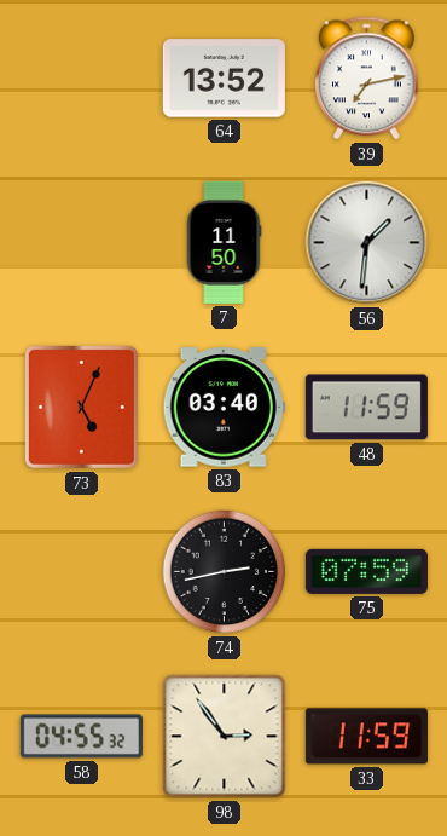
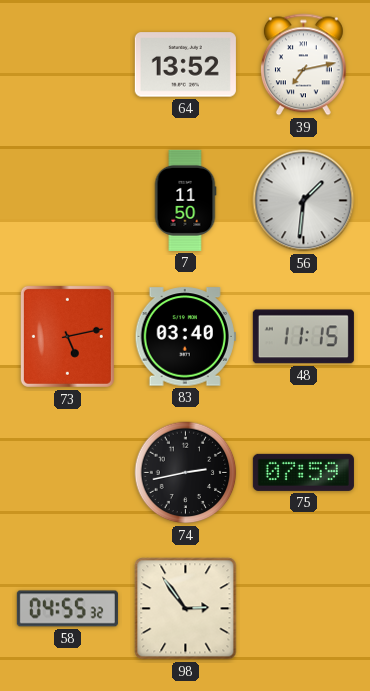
73: 5:04 -> 5:13
48: 11:59 -> 11:15
33: 11:59 -> none
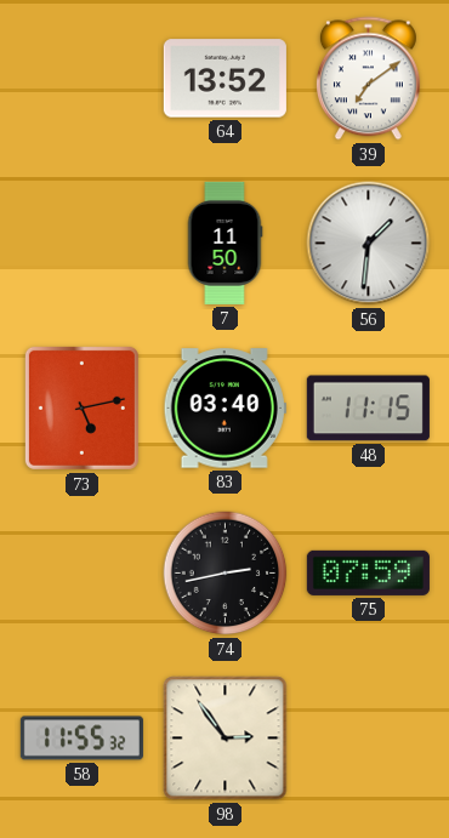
39: 7:13 -> 7:09
58: 04:55 -> 11:55
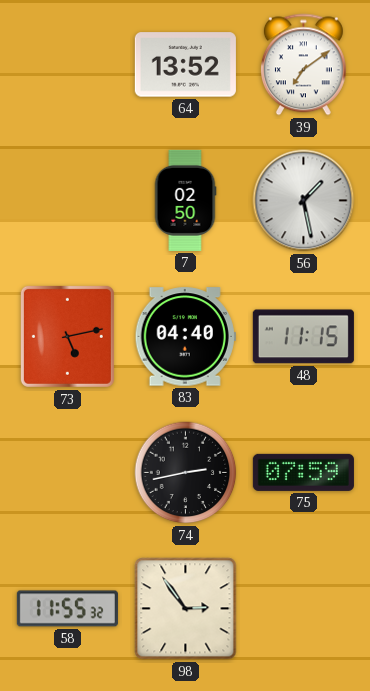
7: 11:50 -> 02:50
56: 1:31 -> 1:28
83: 03:40 -> 04:40
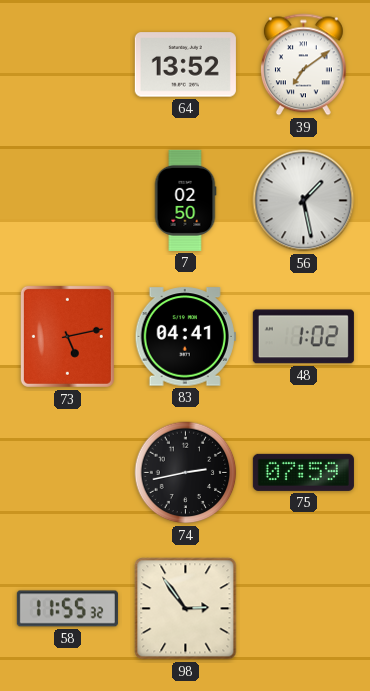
83: 04:40 -> 04:41
48: 11:15 -> 1:02
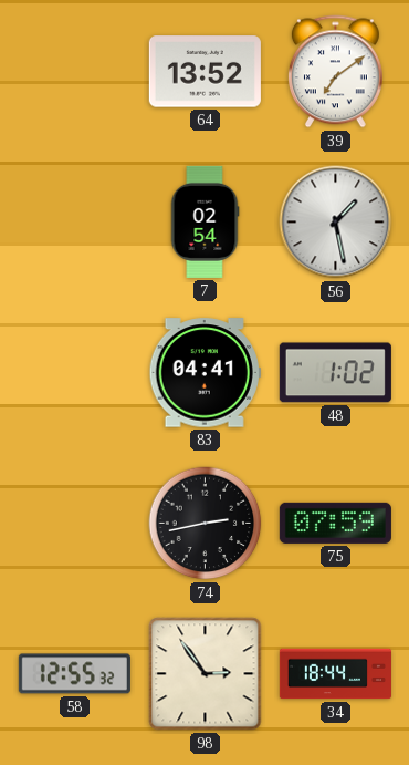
7: 02:50 -> 02:54
73: 5:13 -> none
58: 11:55 -> 12:55
34: none -> 18:44
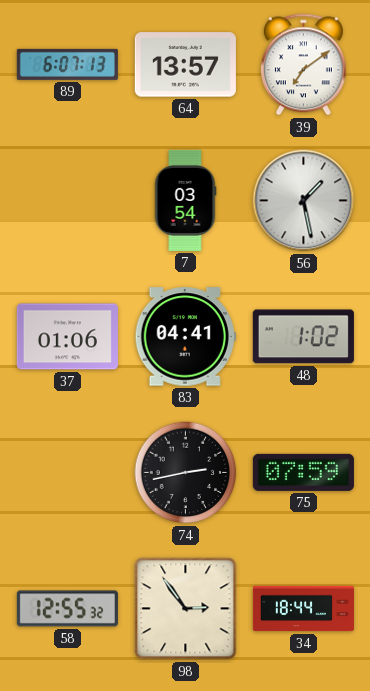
89: none -> 6:07
64: 13:52 -> 13:57
7: 02:54 -> 03:54
37: none -> 01:06
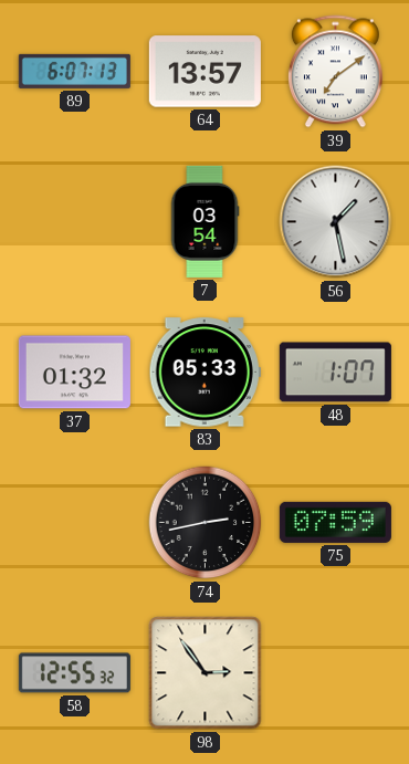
37: 01:06 -> 01:32
83: 04:41 -> 05:33
48: 1:02 -> 1:07
34: 18:44 -> none
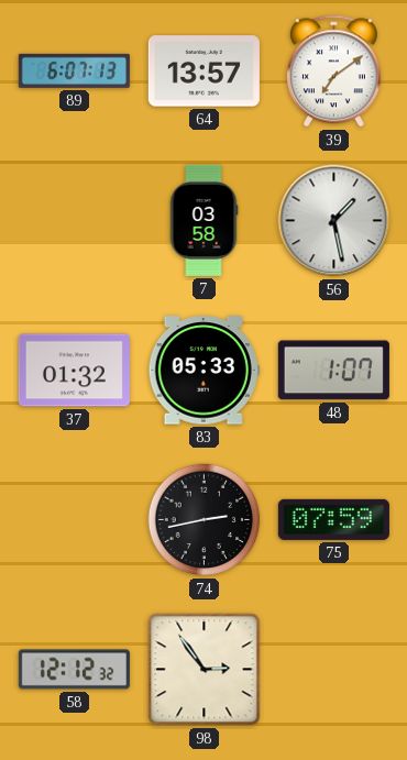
7: 03:54 -> 03:58
58: 12:55 -> 12:12
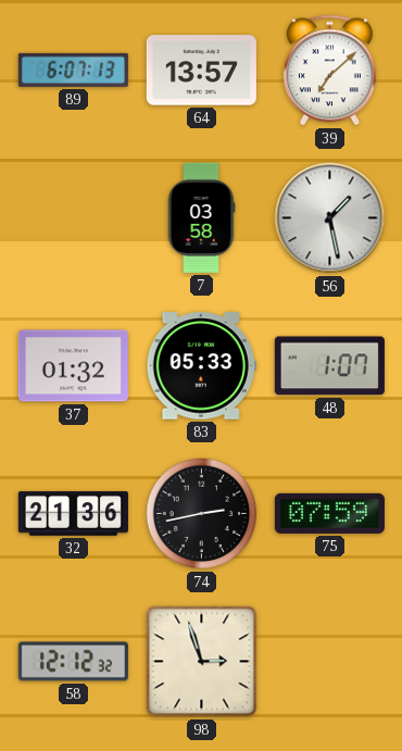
39: 7:09 -> 7:08
32: none -> 21:36
98: 2:54 -> 2:57
